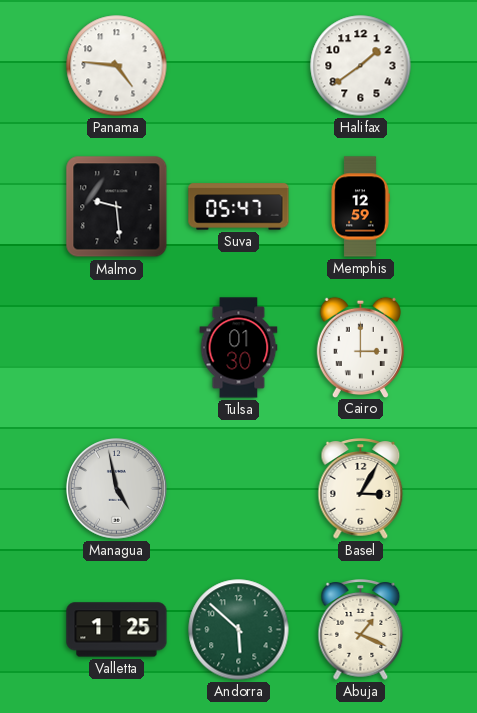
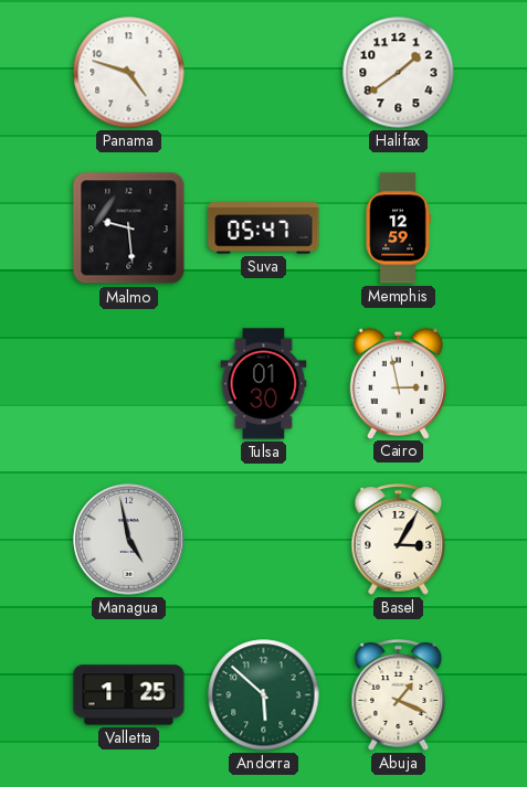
Panama: 4:46 -> 4:48
Cairo: 3:00 -> 2:58
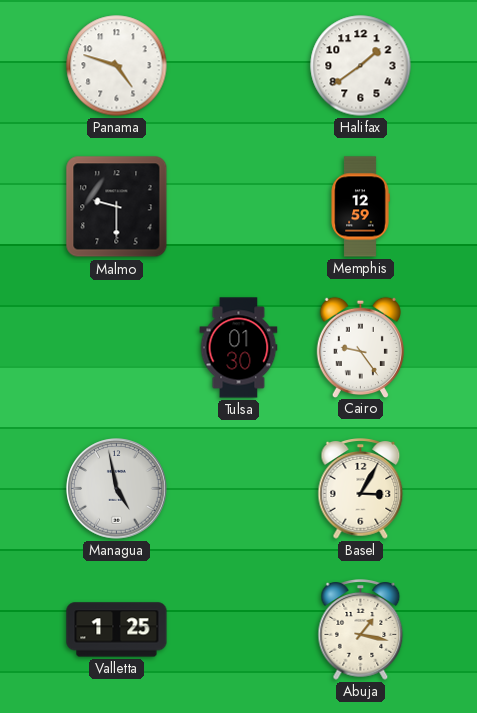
Malmo: 9:29 -> 9:30
Suva: 05:47 -> none
Cairo: 2:58 -> 9:24
Andorra: 5:52 -> none
Abuja: 1:19 -> 1:17
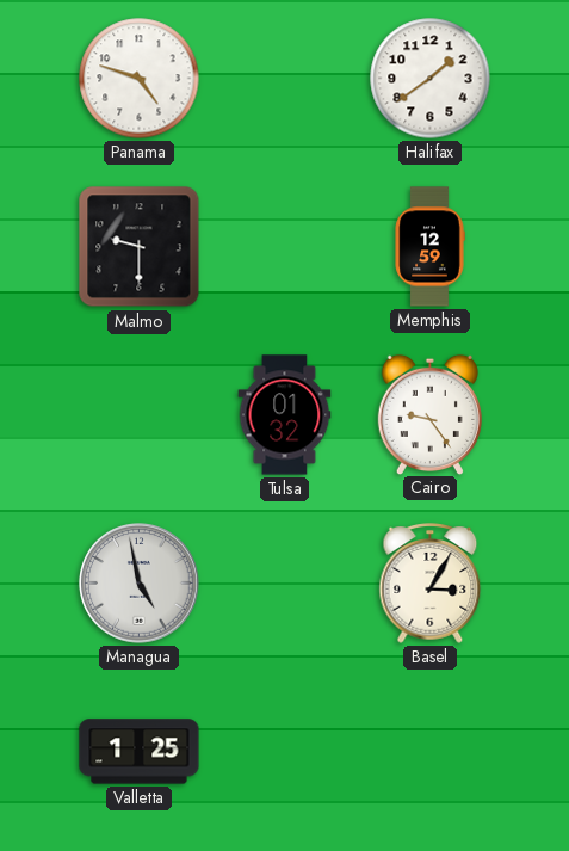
Tulsa: 01:30 -> 01:32
Abuja: 1:17 -> none
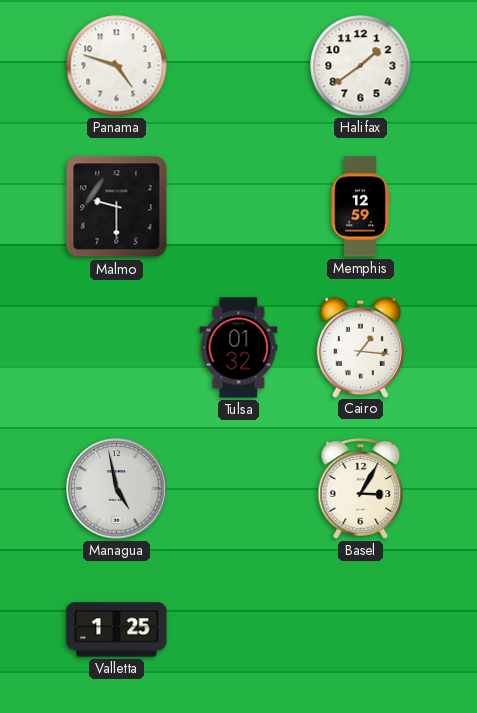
Cairo: 9:24 -> 1:16
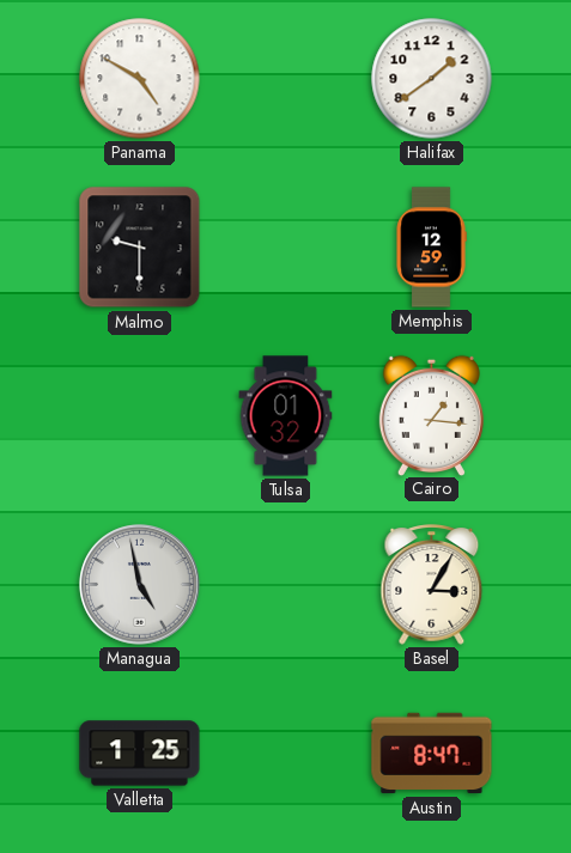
Panama: 4:48 -> 4:50
Austin: none -> 8:47
